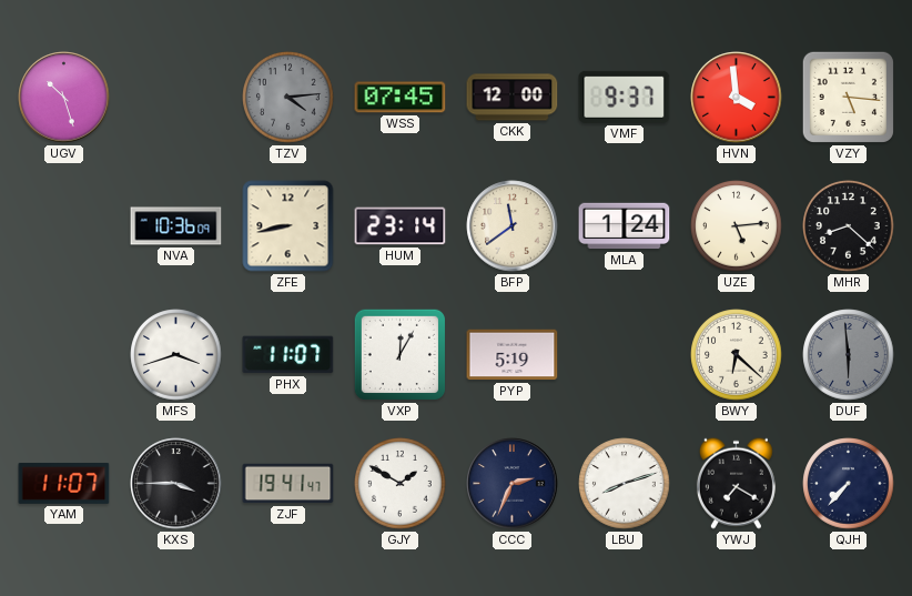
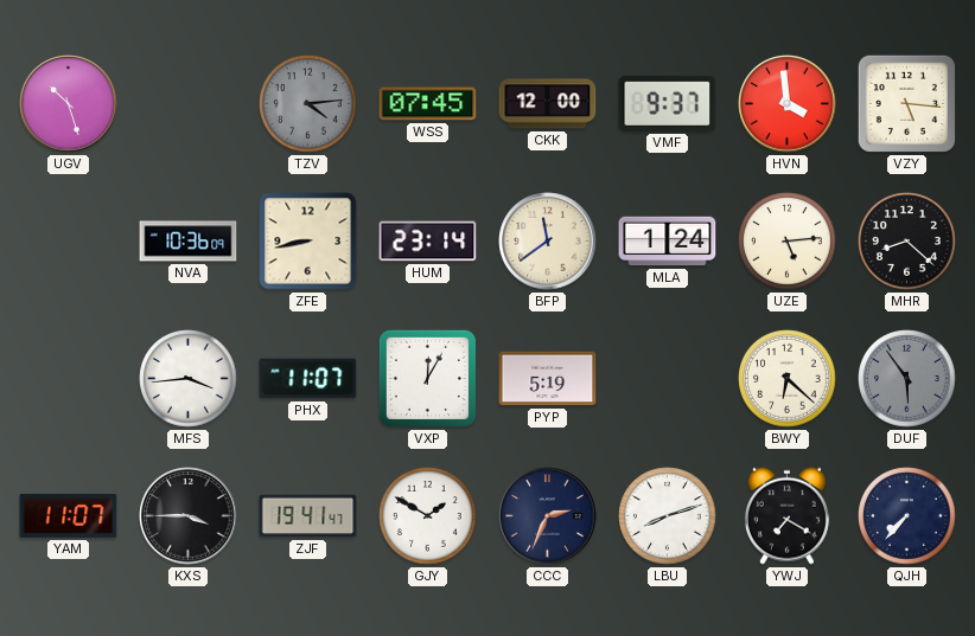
MFS: 3:42 -> 3:44
DUF: 5:59 -> 5:54
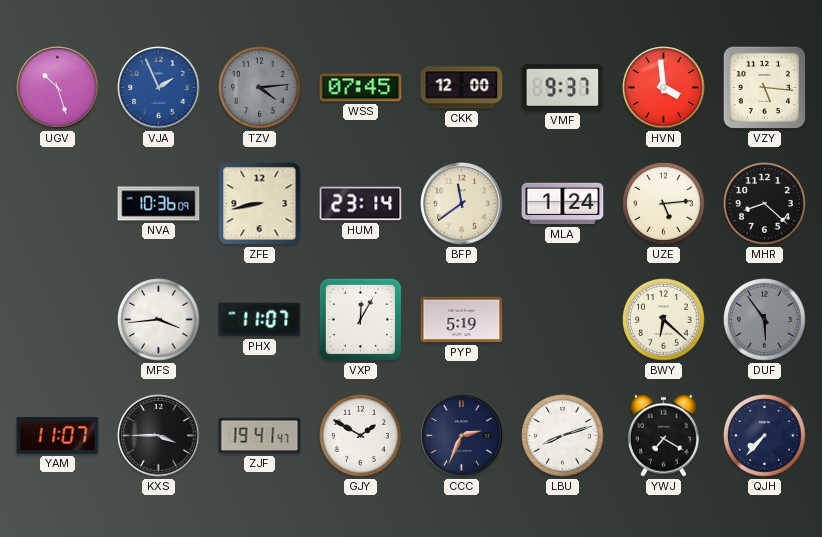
VJA: none -> 1:56
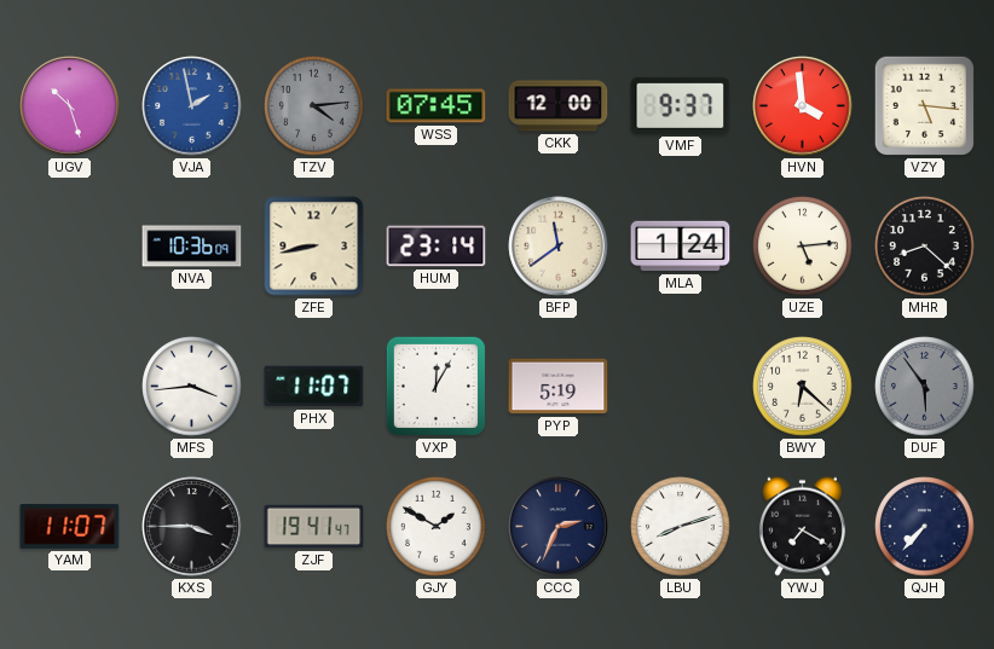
VJA: 1:56 -> 1:58
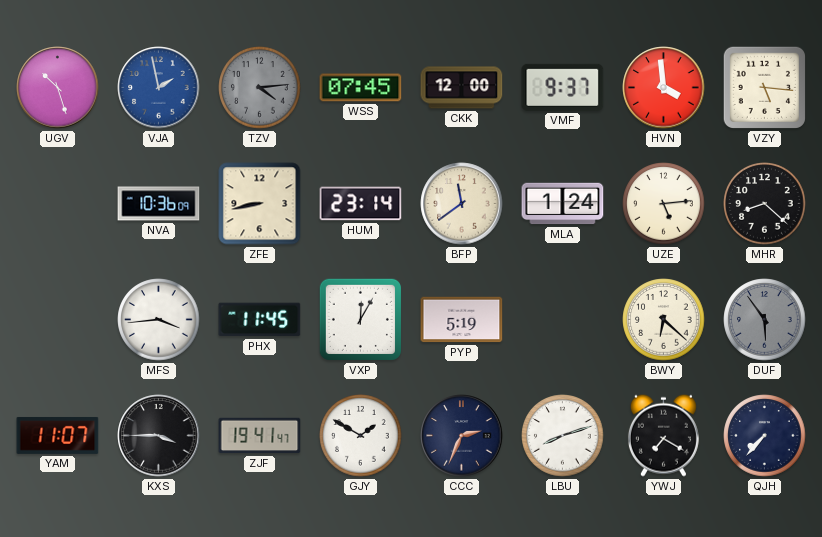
PHX: 11:07 -> 11:45
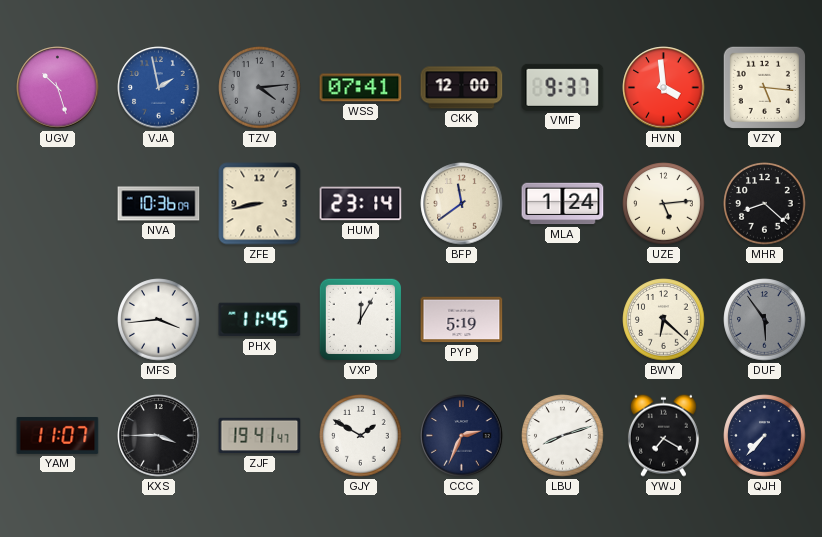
WSS: 07:45 -> 07:41
